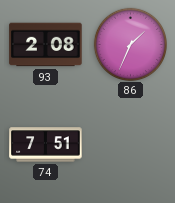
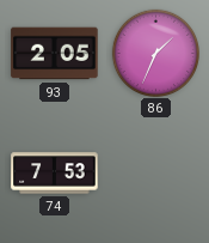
93: 2:08 -> 2:05
74: 7:51 -> 7:53
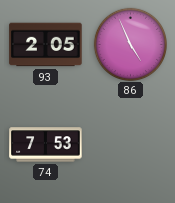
86: 1:34 -> 4:56
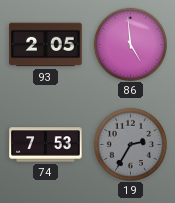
86: 4:56 -> 4:59
19: none -> 2:35
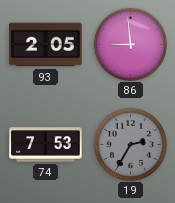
86: 4:59 -> 8:59
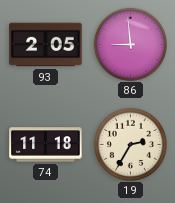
74: 7:53 -> 11:18
19 dial: grey -> cream
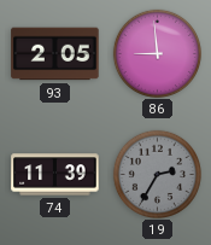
74: 11:18 -> 11:39
19 dial: cream -> grey
